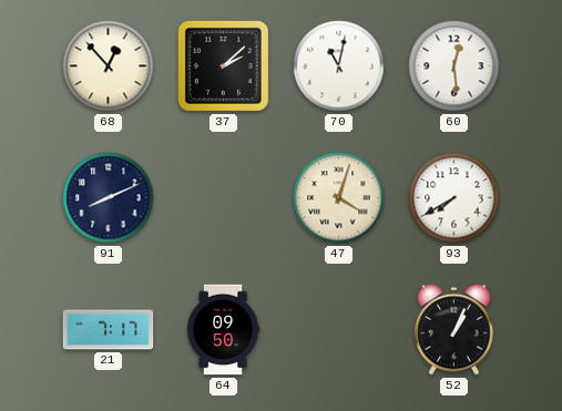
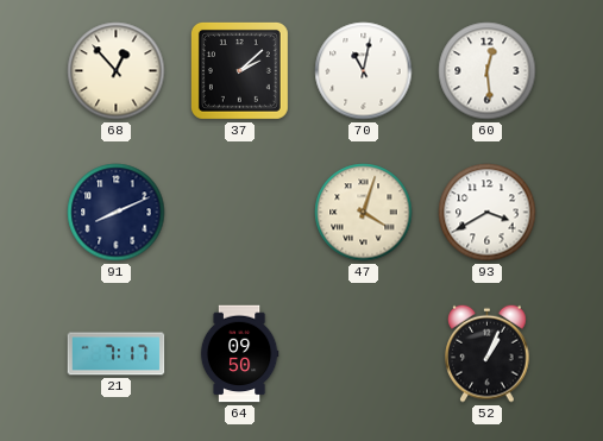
93: 7:40 -> 3:40
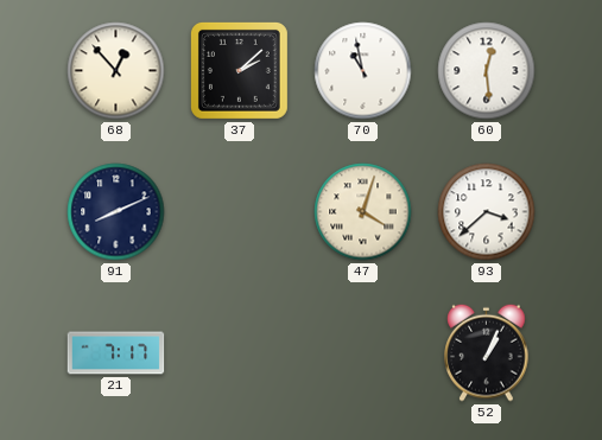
70: 11:02 -> 10:58
93: 3:40 -> 3:38
64: 09:50 -> none
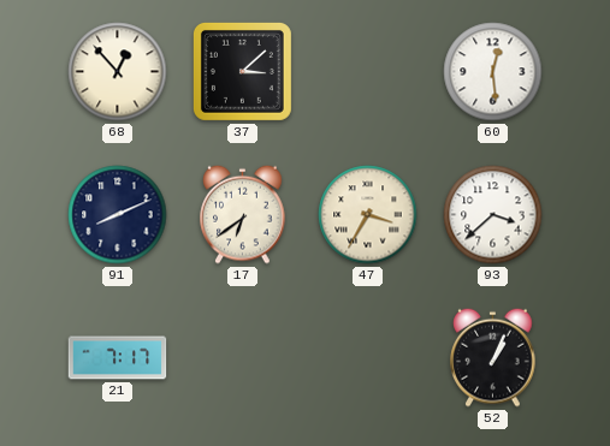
37: 2:08 -> 3:08
70: 10:58 -> none
17: none -> 6:39
47: 4:03 -> 3:35
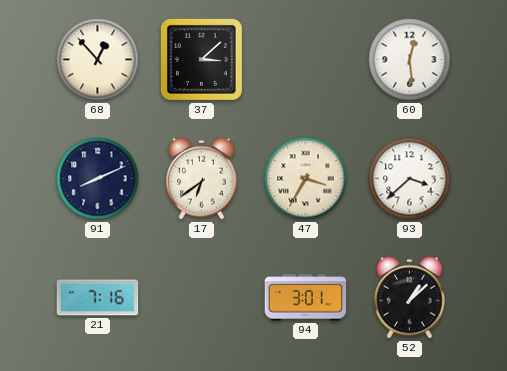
21: 7:17 -> 7:16
94: none -> 3:01
52: 1:04 -> 1:08
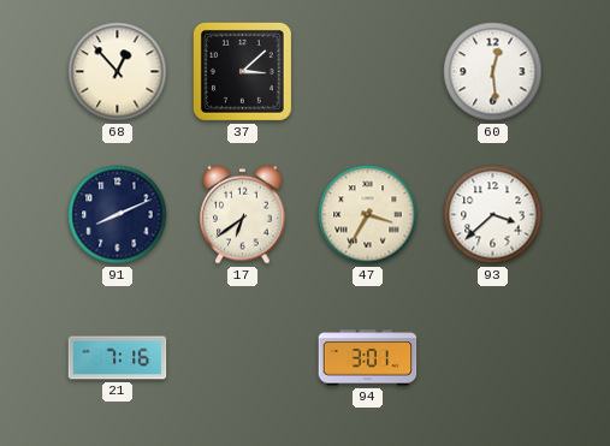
52: 1:08 -> none
